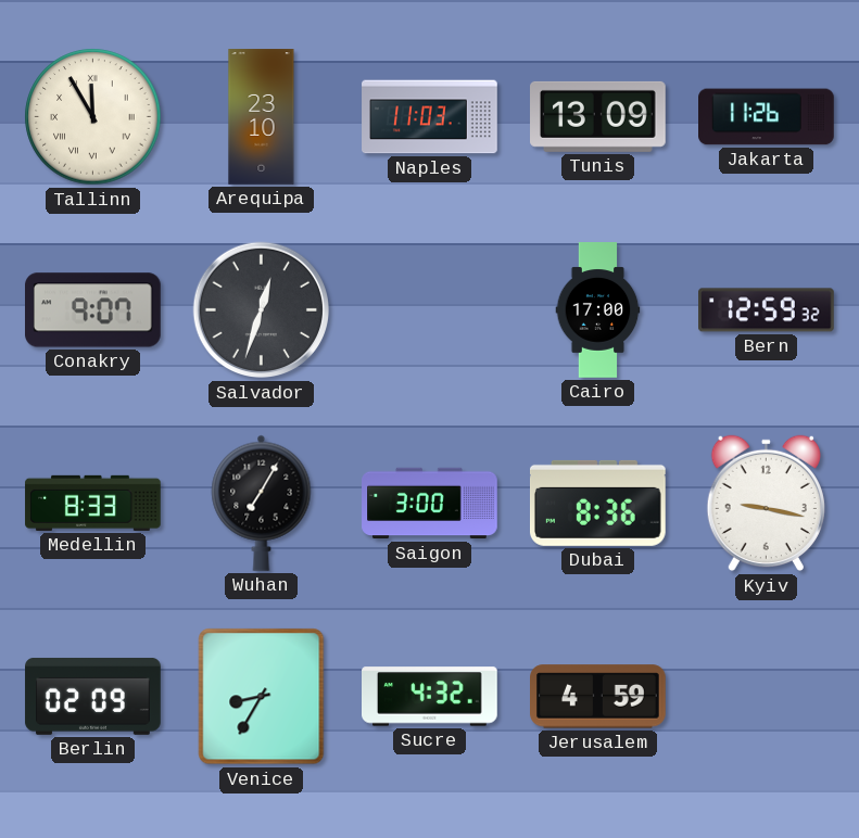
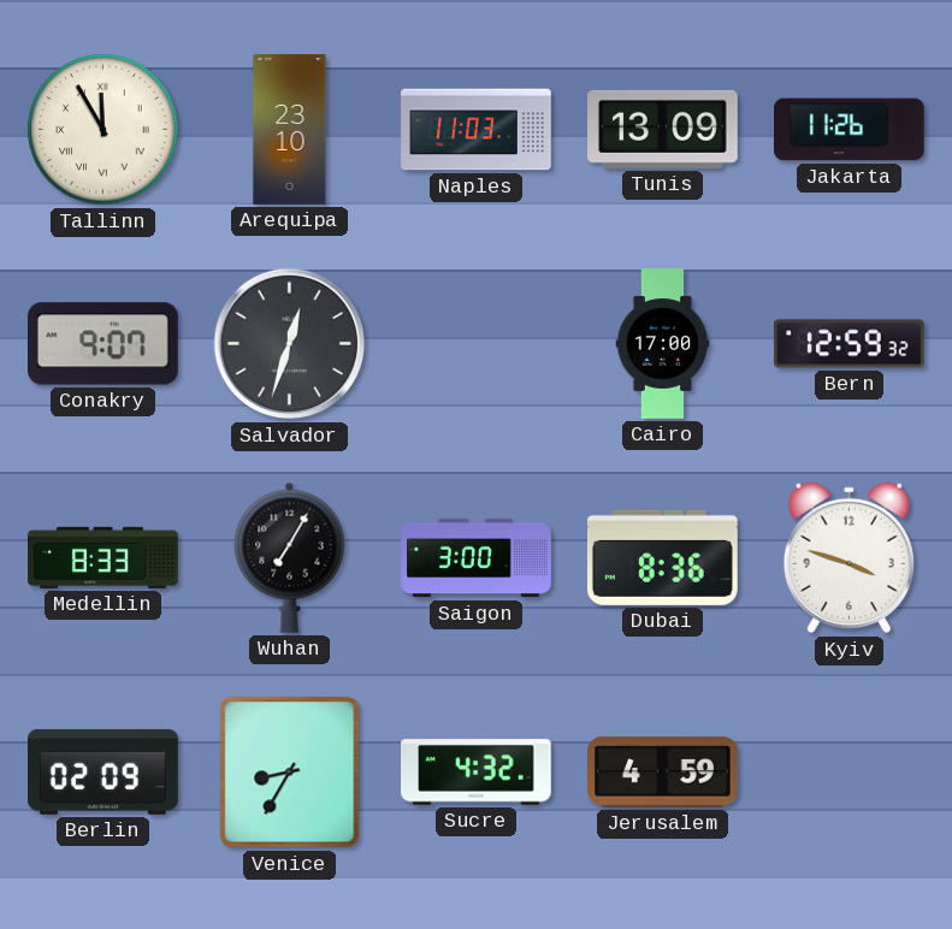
Kyiv: 9:17 -> 3:48
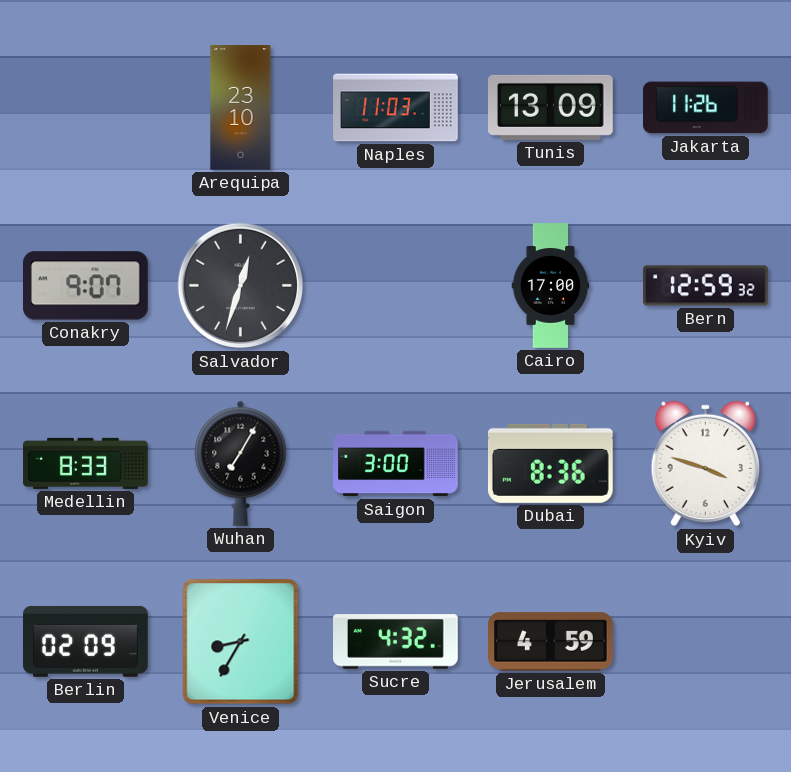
Tallinn: 11:55 -> none
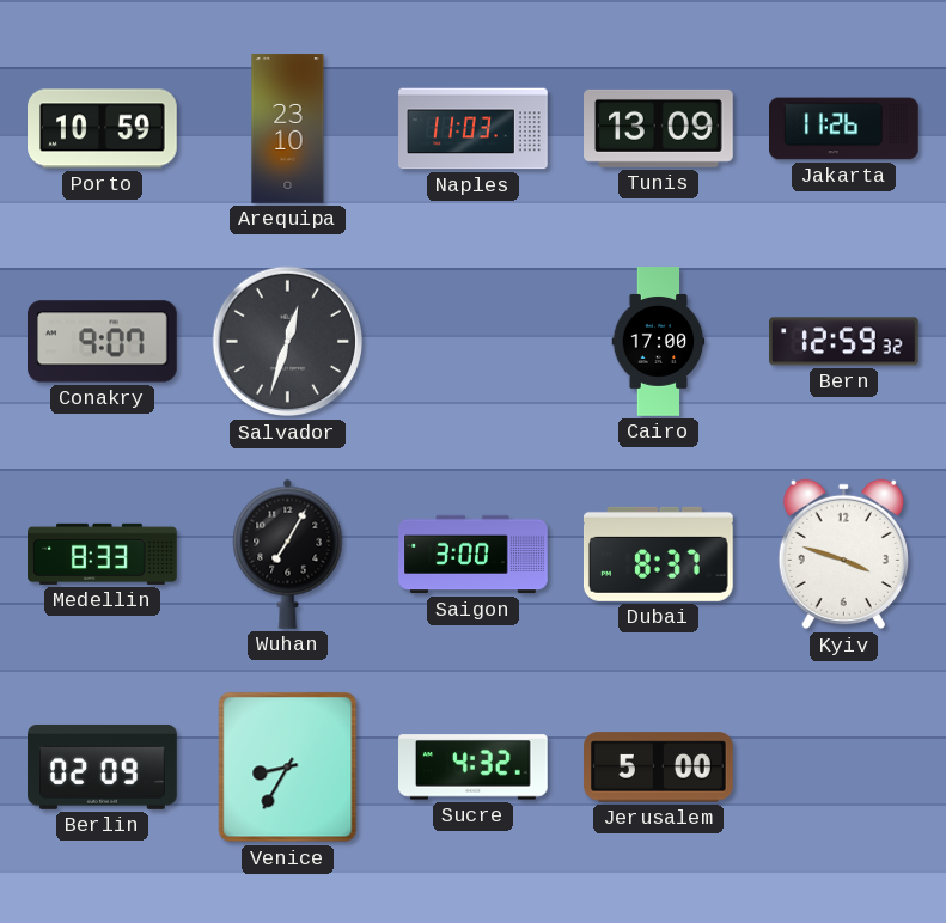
Porto: none -> 10:59
Dubai: 8:36 -> 8:37
Jerusalem: 4:59 -> 5:00
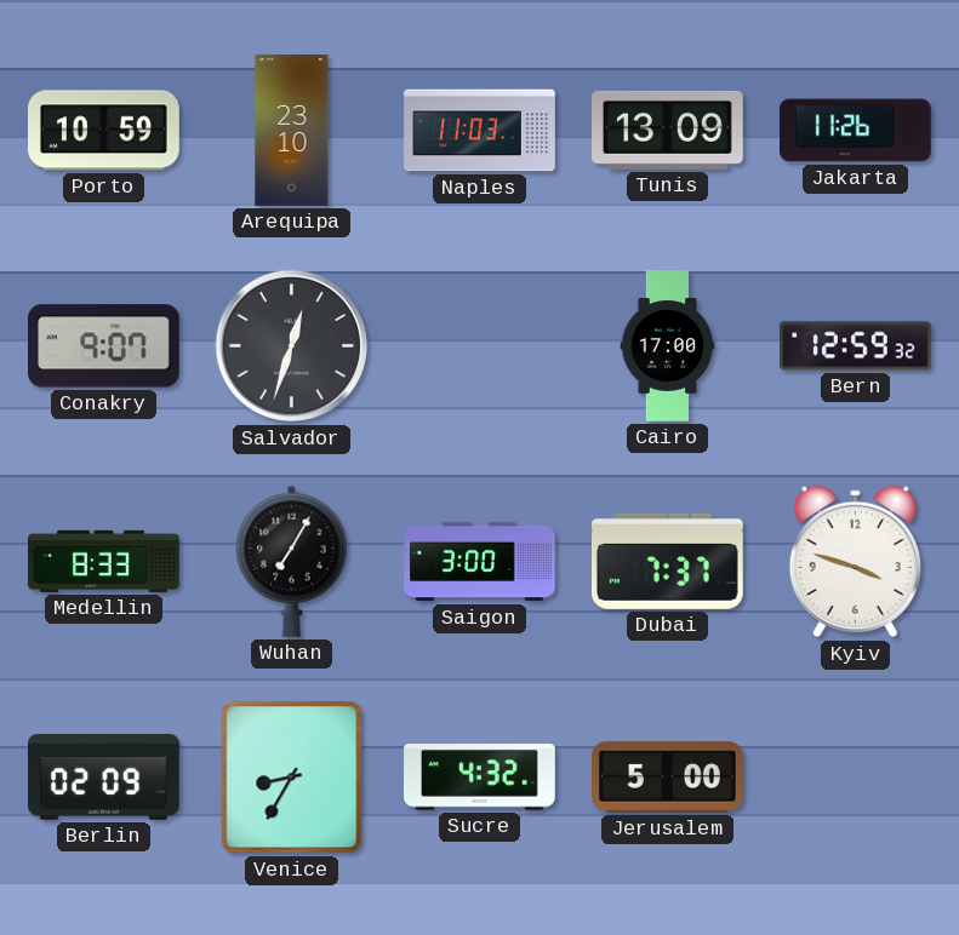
Dubai: 8:37 -> 7:37
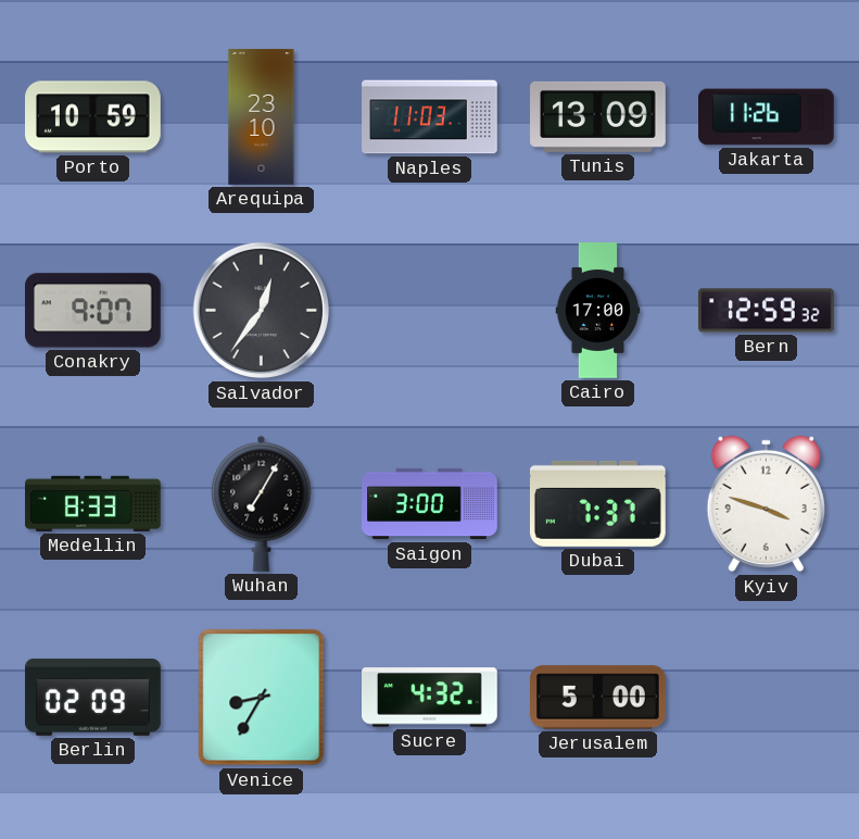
Salvador: 12:33 -> 12:36
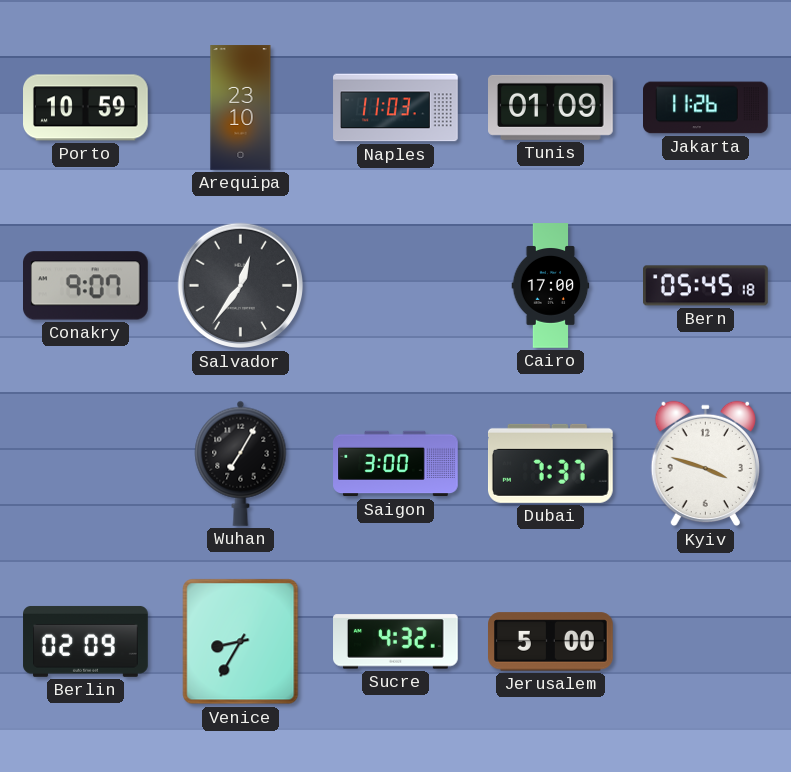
Tunis: 13:09 -> 01:09
Bern: 12:59 -> 05:45
Medellin: 8:33 -> none
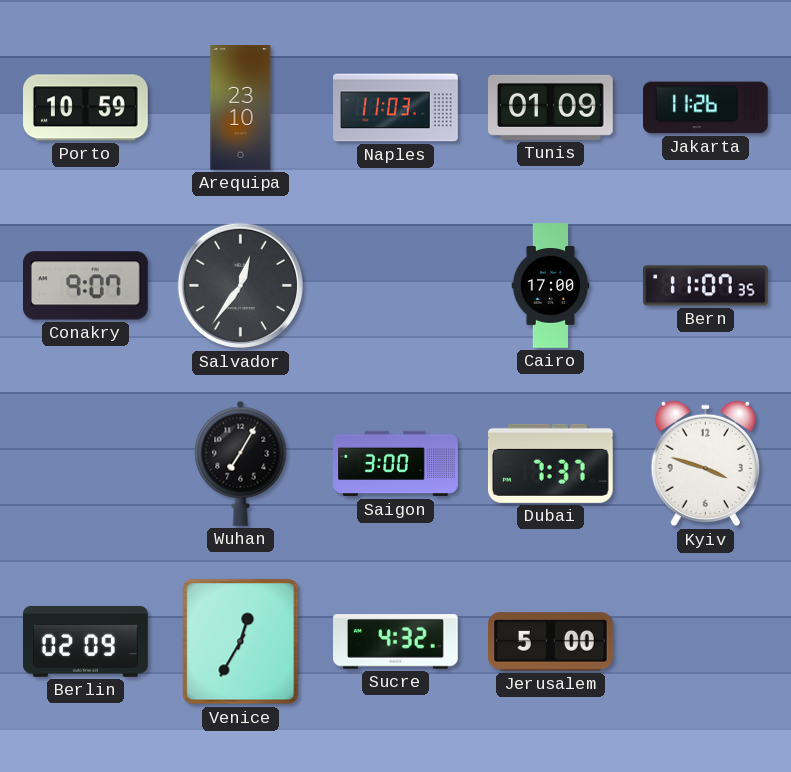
Bern: 05:45 -> 11:07
Venice: 8:35 -> 12:35
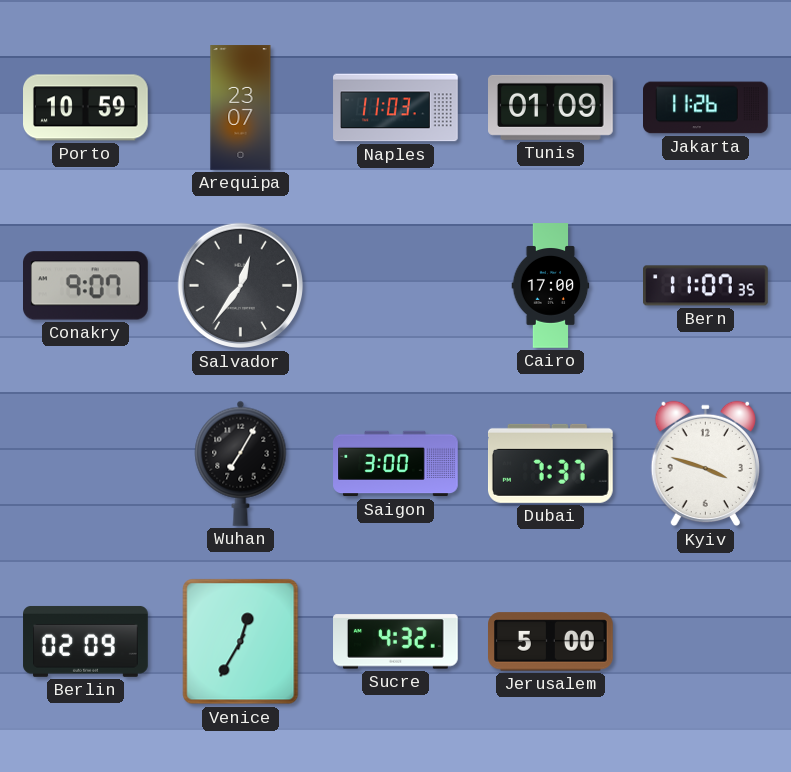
Arequipa: 23:10 -> 23:07
